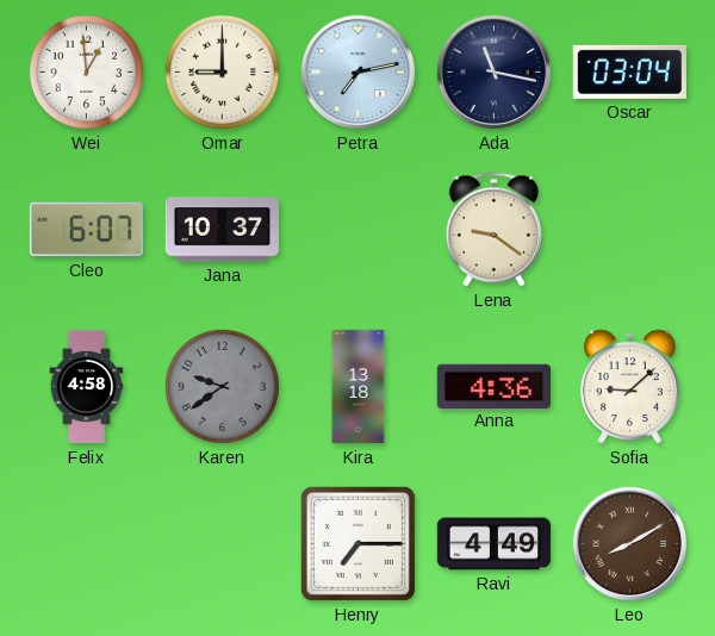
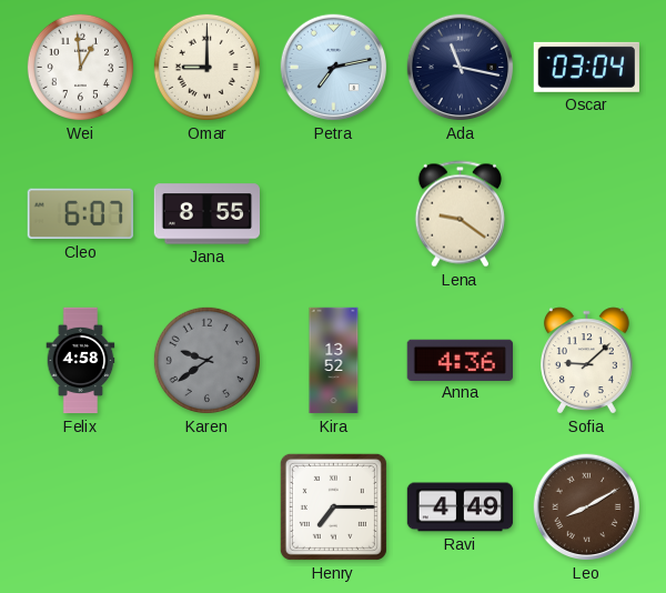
Jana: 10:37 -> 8:55
Kira: 13:18 -> 13:52
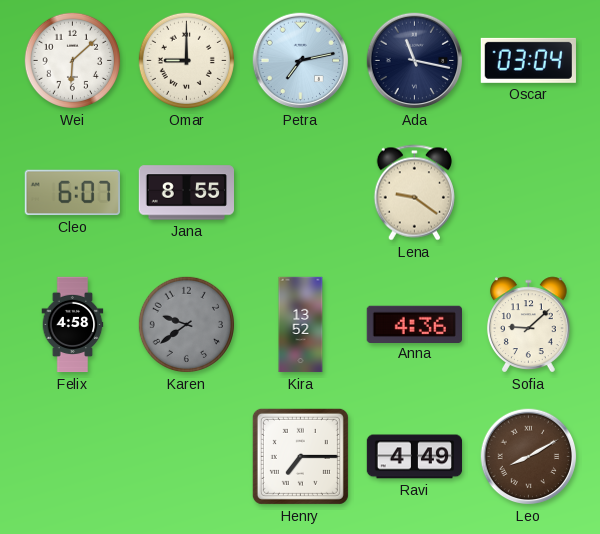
Wei: 12:59 -> 6:08
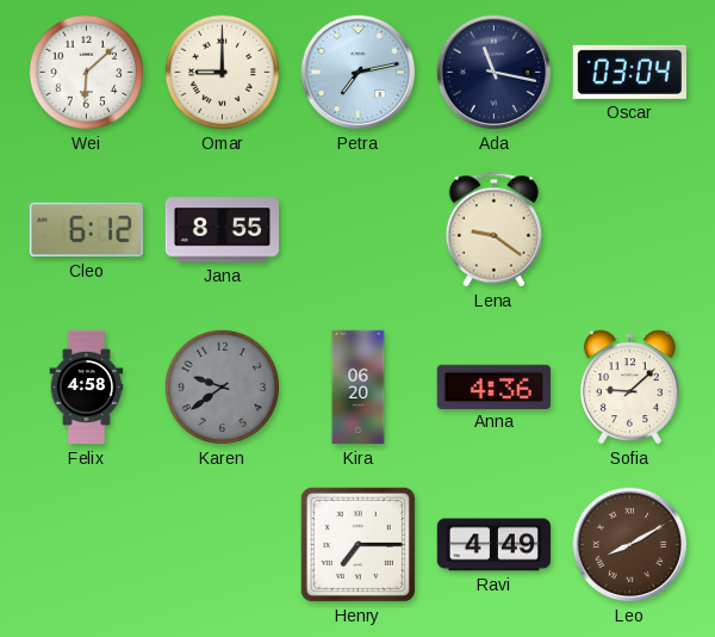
Cleo: 6:07 -> 6:12
Kira: 13:52 -> 06:20
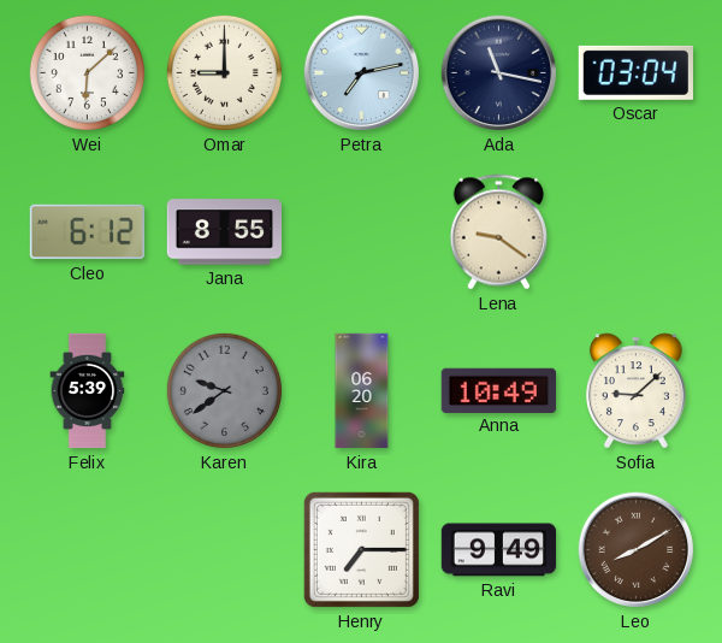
Felix: 4:58 -> 5:39
Anna: 4:36 -> 10:49
Ravi: 4:49 -> 9:49
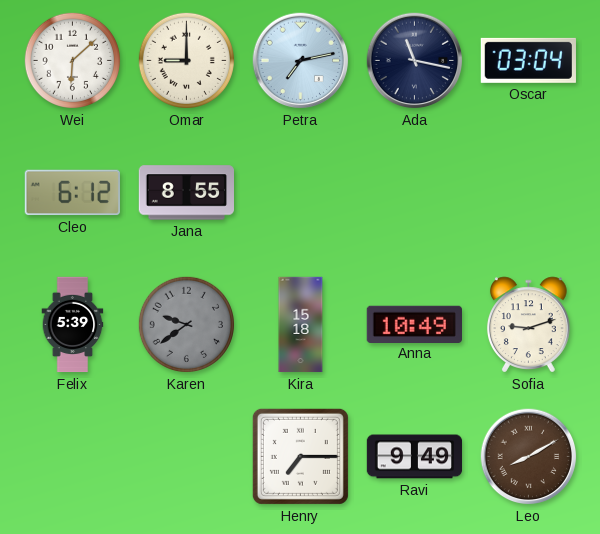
Lena: 9:21 -> none
Kira: 06:20 -> 15:18
Sofia: 9:08 -> 9:12
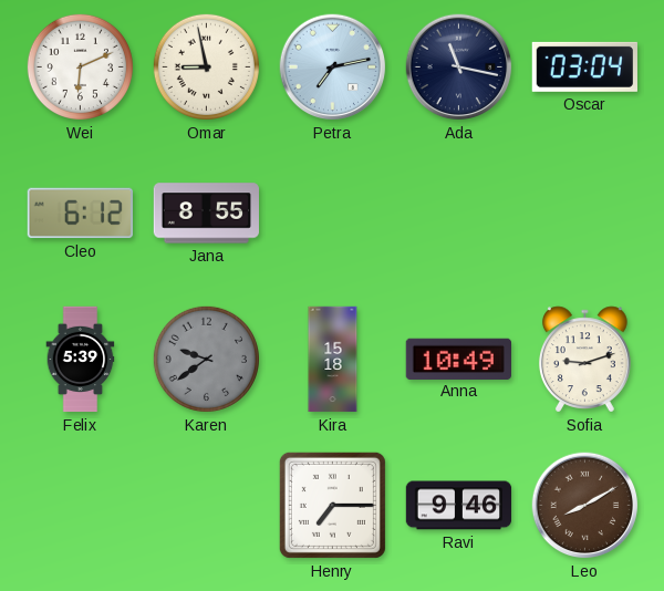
Wei: 6:08 -> 6:11
Omar: 9:00 -> 8:58
Ravi: 9:49 -> 9:46
